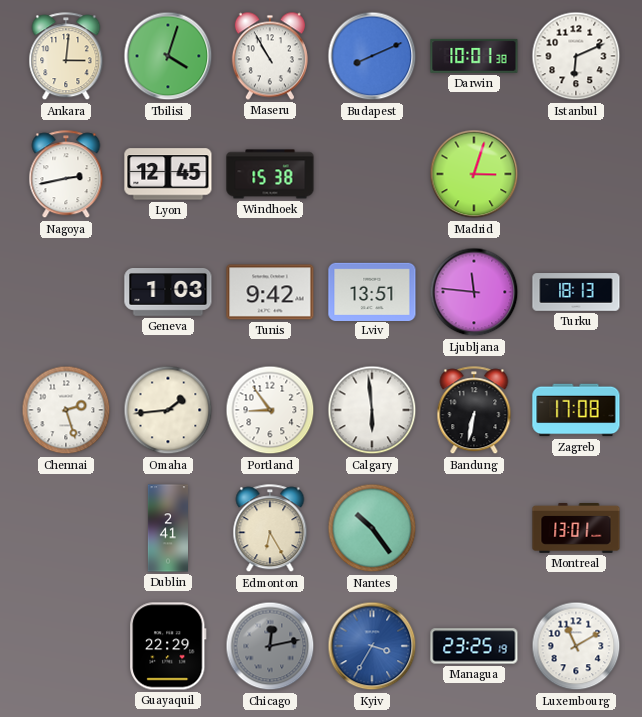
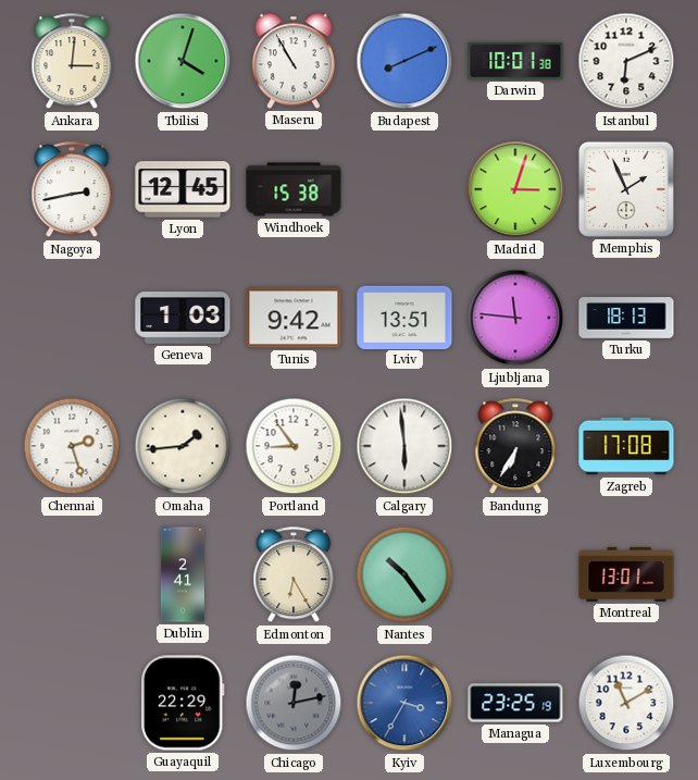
Memphis: none -> 1:56
Bandung: 6:32 -> 6:35
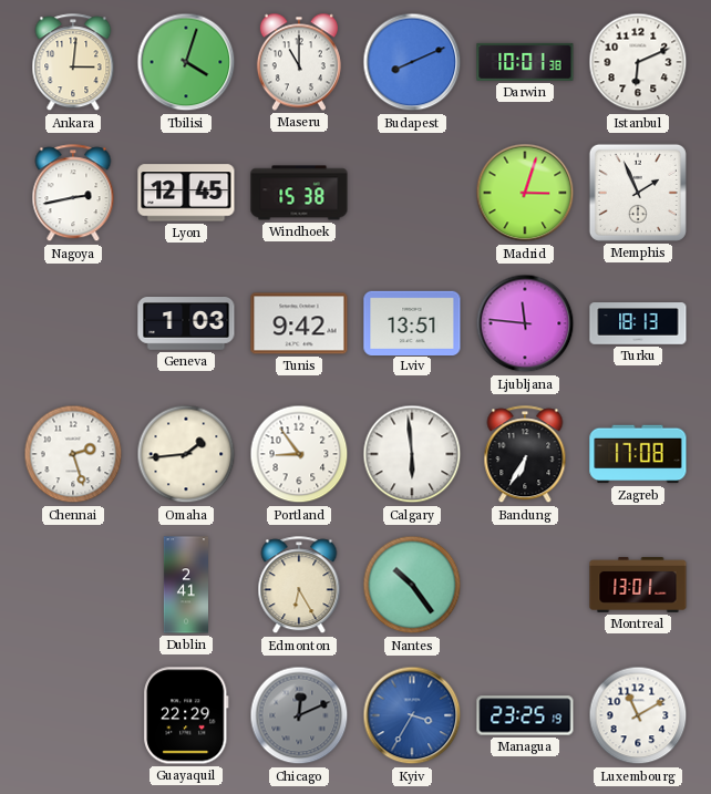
Maseru: 10:55 -> 11:00
Chicago: 12:13 -> 12:11
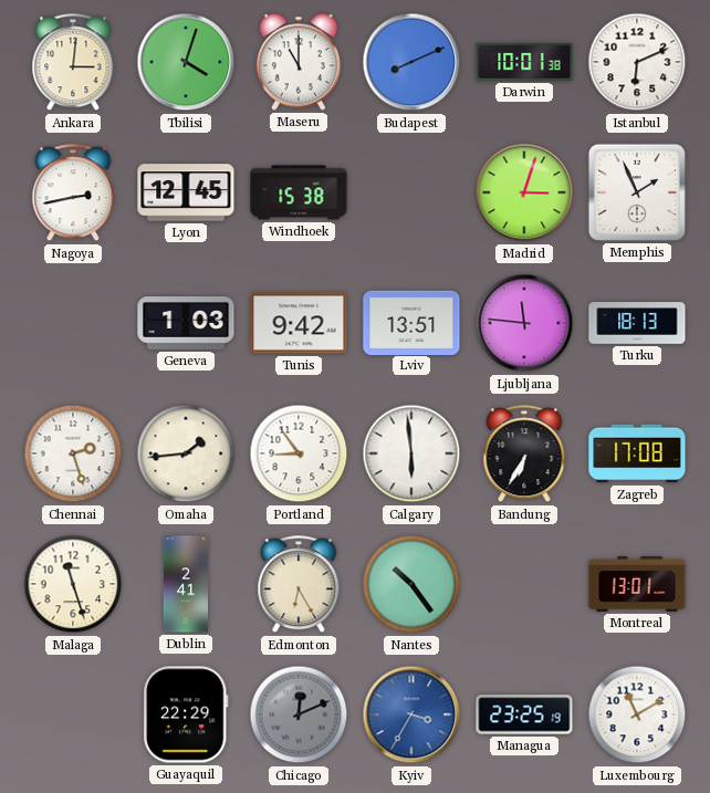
Malaga: none -> 11:27
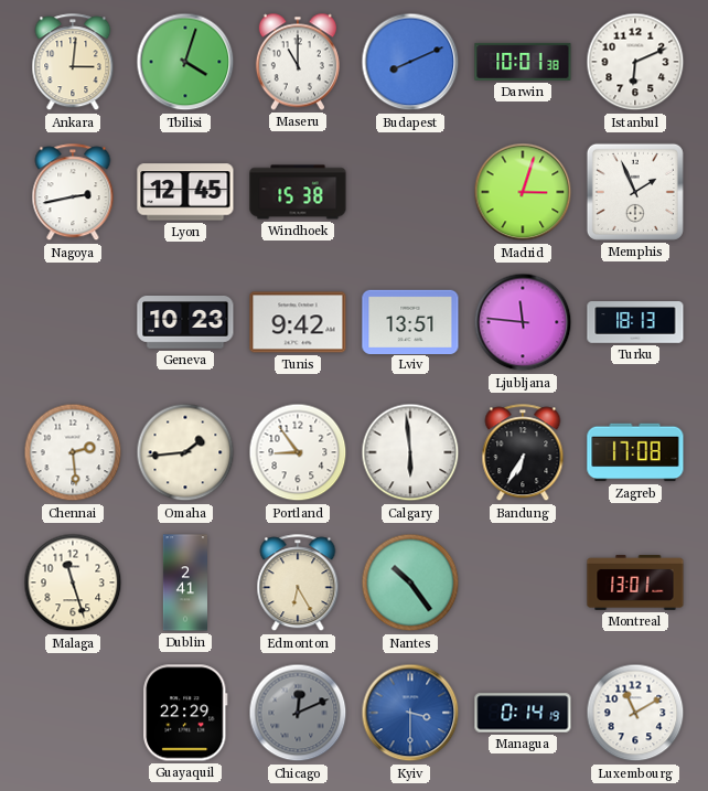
Geneva: 1:03 -> 10:23
Chennai: 2:27 -> 2:29
Kyiv: 3:35 -> 3:30
Managua: 23:25 -> 0:14
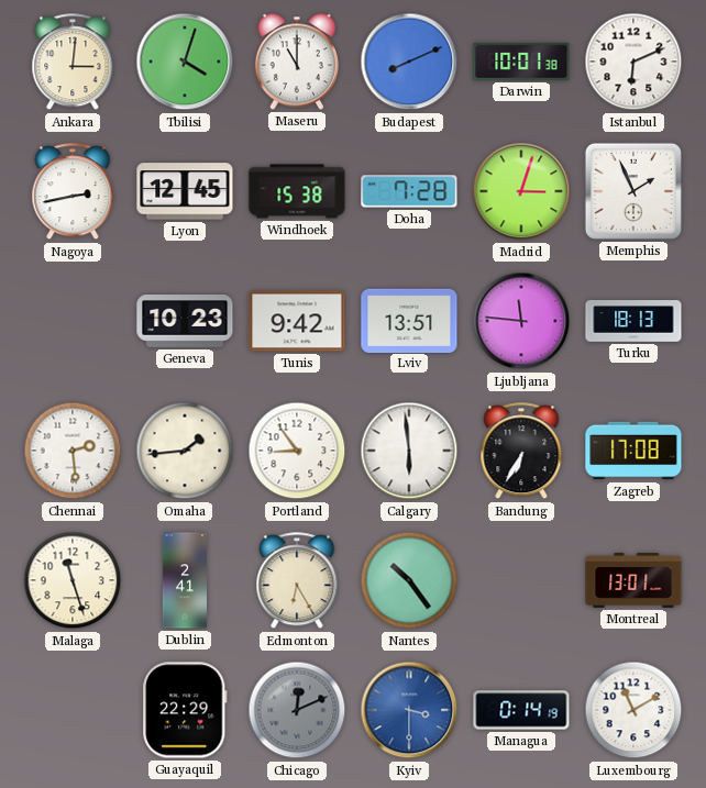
Doha: none -> 7:28
